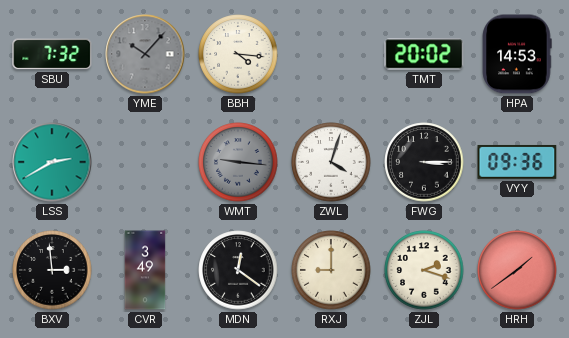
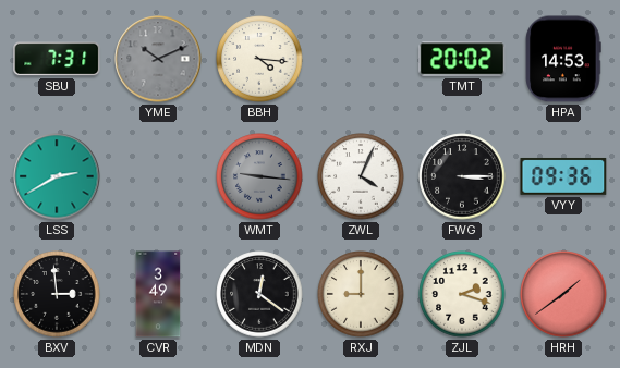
SBU: 7:32 -> 7:31
YME: 10:07 -> 10:11
ZWL: 4:03 -> 4:04
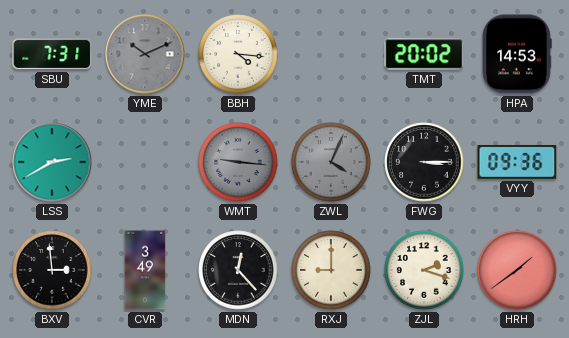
ZWL dial: white -> grey
MDN: 12:21 -> 12:23
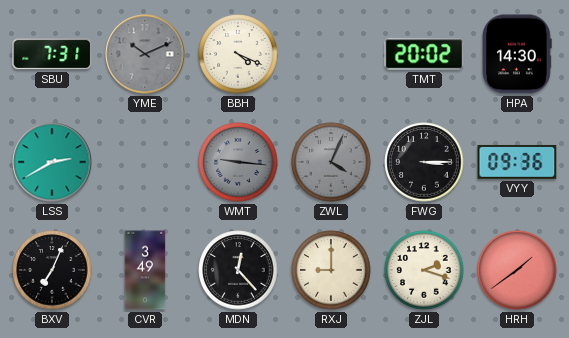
BBH: 4:16 -> 4:19
HPA: 14:53 -> 14:30
BXV: 2:59 -> 7:04
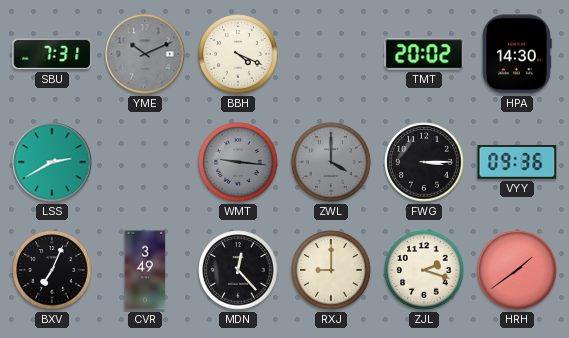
ZWL: 4:04 -> 4:00
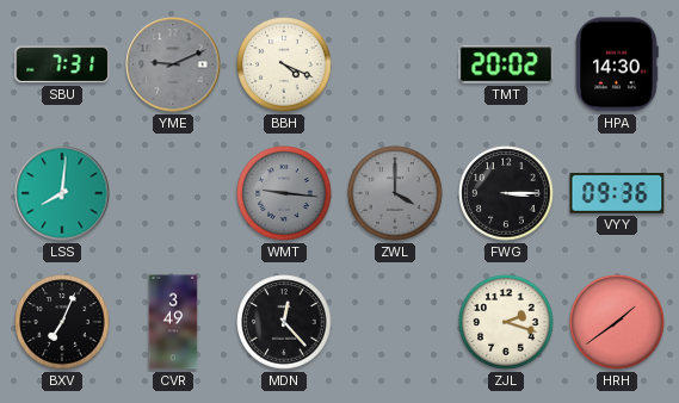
YME: 10:11 -> 9:11
LSS: 2:40 -> 8:01
RXJ: 9:00 -> none
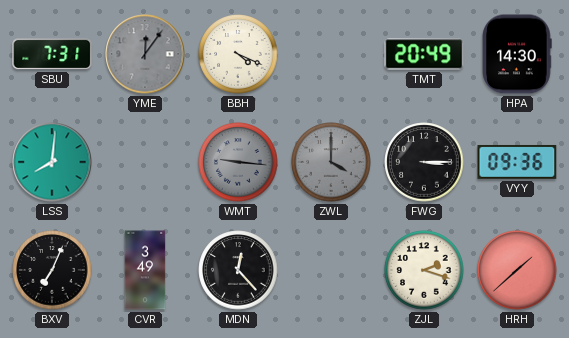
YME: 9:11 -> 12:06
TMT: 20:02 -> 20:49
HRH: 1:39 -> 1:38
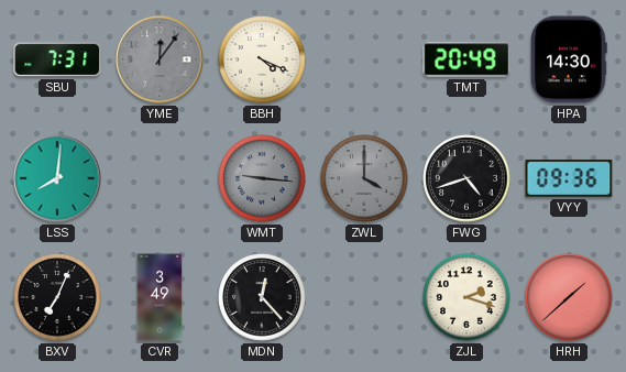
FWG: 3:15 -> 4:42
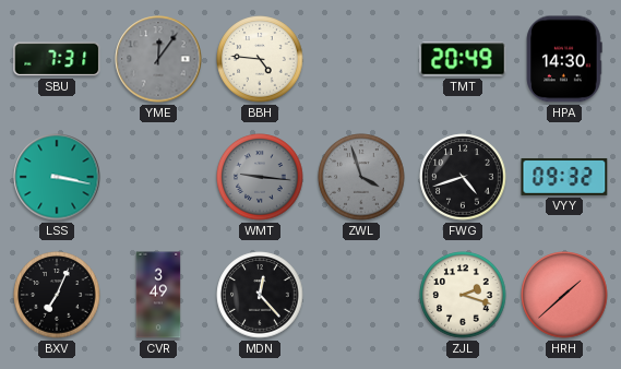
BBH: 4:19 -> 4:46
LSS: 8:01 -> 3:17
ZWL: 4:00 -> 3:57
VYY: 09:36 -> 09:32
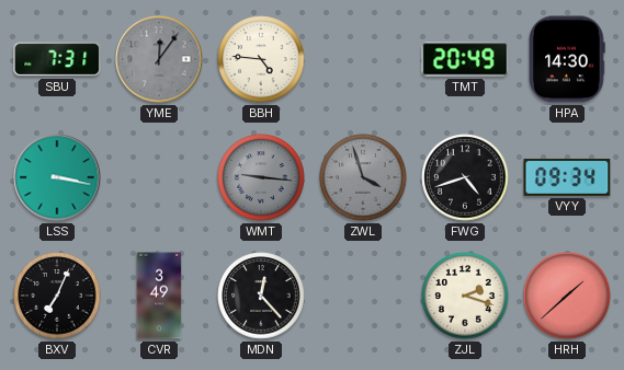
VYY: 09:32 -> 09:34
